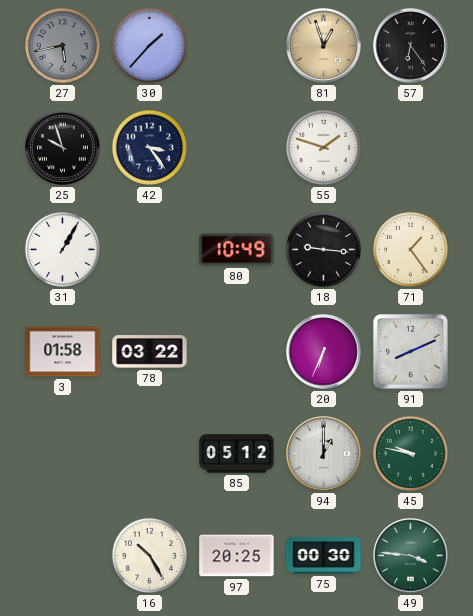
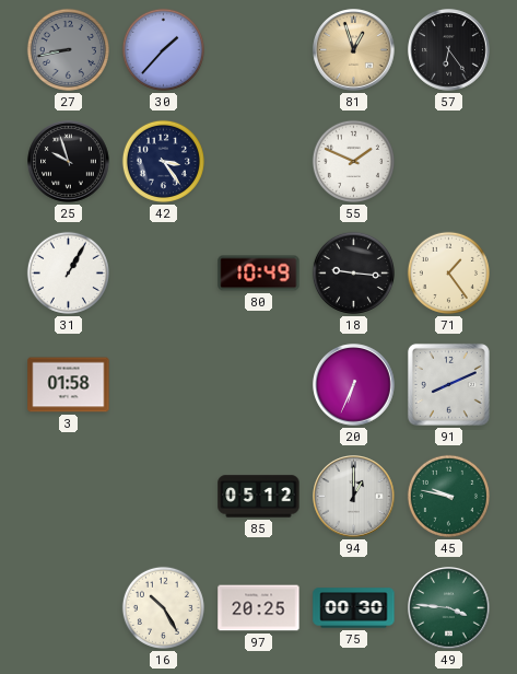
27: 5:43 -> 8:43
55: 1:48 -> 1:49
78: 03:22 -> none
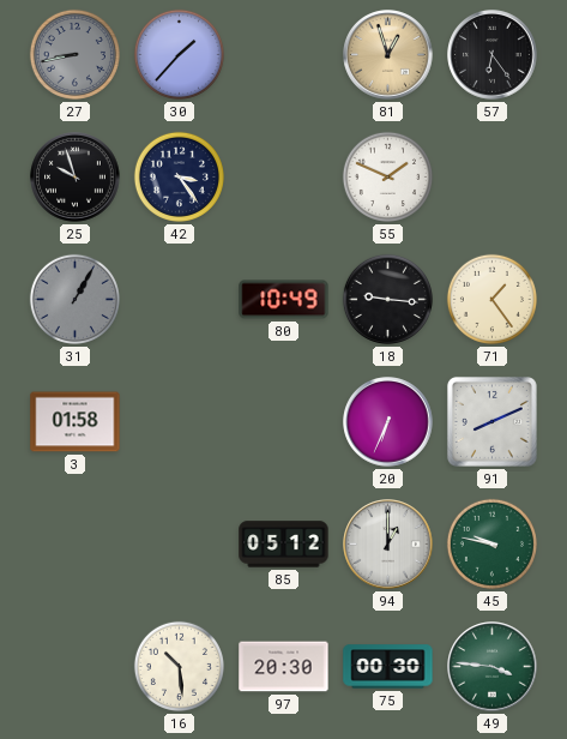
31 dial: white -> grey
16: 10:25 -> 10:29
97: 20:25 -> 20:30
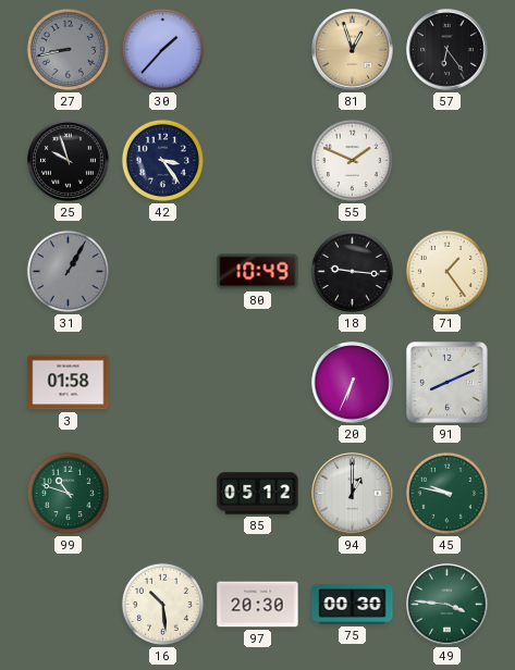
99: none -> 10:48
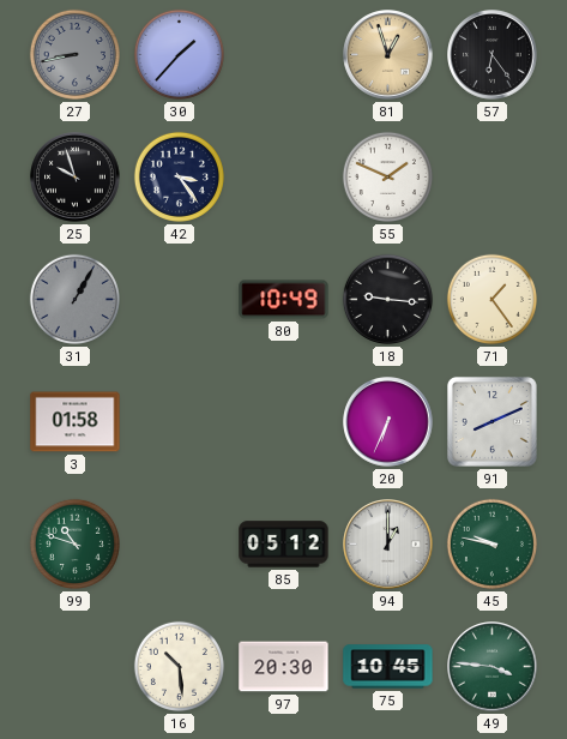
75: 00:30 -> 10:45
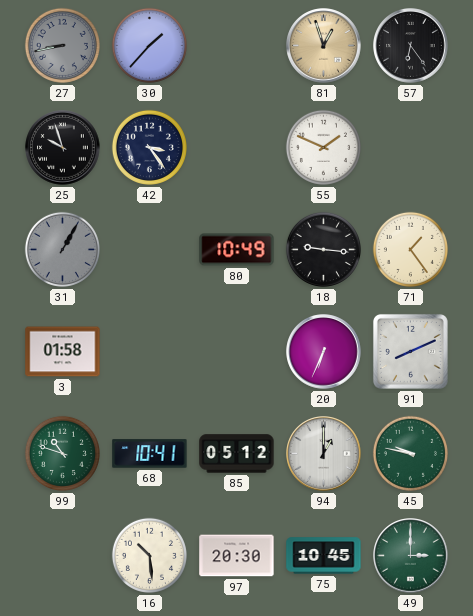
68: none -> 10:41
49: 3:46 -> 3:00
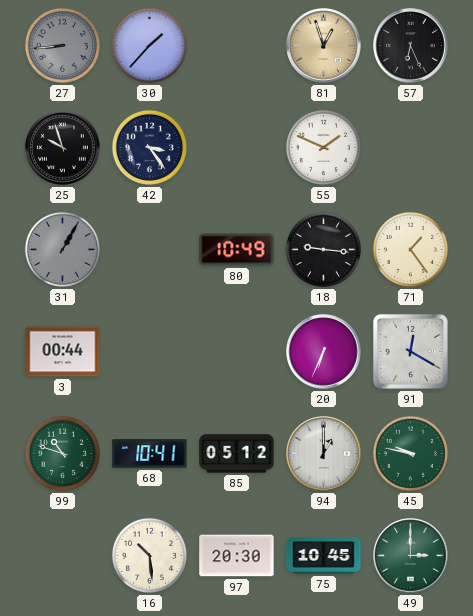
27: 8:43 -> 8:44
57: 6:24 -> 6:26
3: 01:58 -> 00:44
91: 8:11 -> 12:20
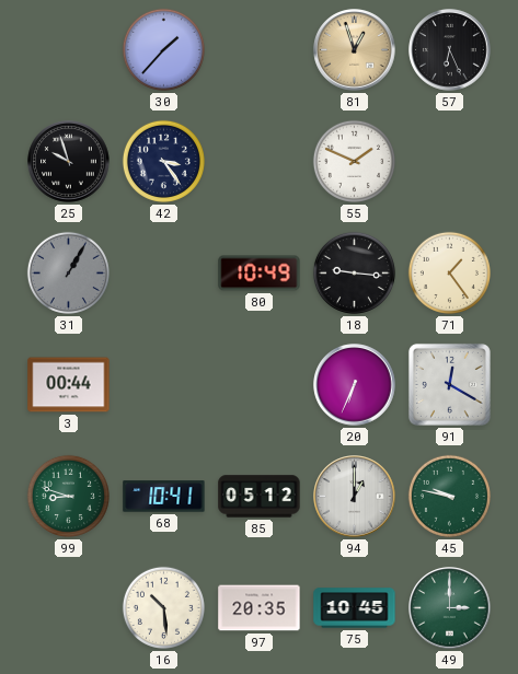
27: 8:44 -> none
99: 10:48 -> 8:48
97: 20:30 -> 20:35
